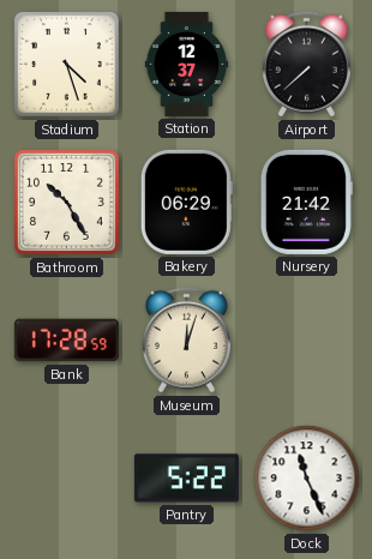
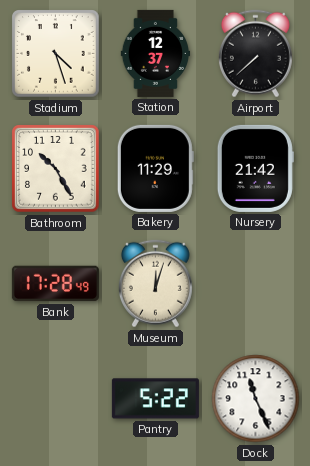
Bakery: 06:29 -> 11:29
Bank: 17:28:59 -> 17:28:49
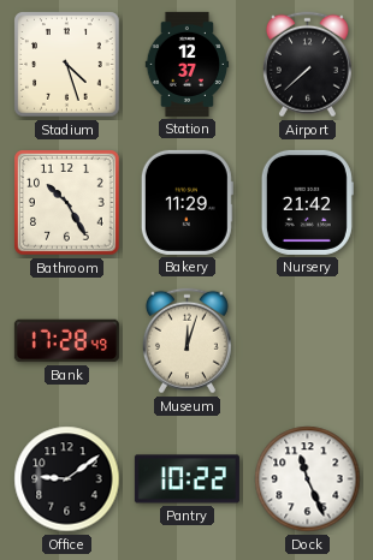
Office: none -> 9:09
Pantry: 5:22 -> 10:22
